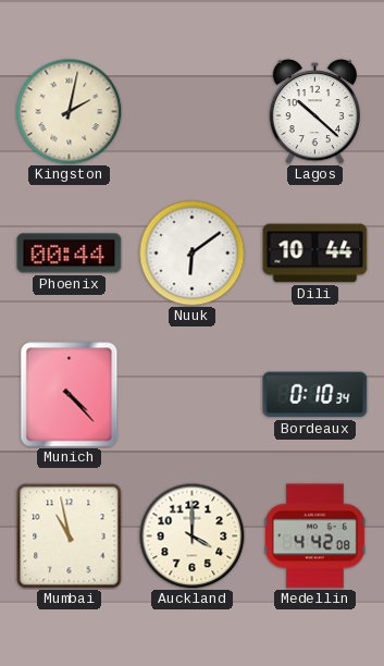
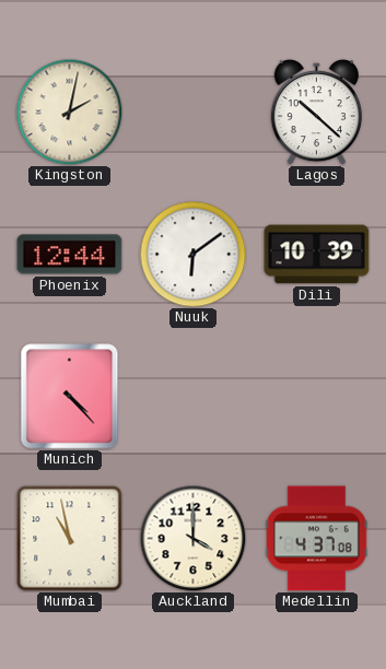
Phoenix: 00:44 -> 12:44
Dili: 10:44 -> 10:39
Bordeaux: 0:10 -> none
Medellin: 4:42 -> 4:37
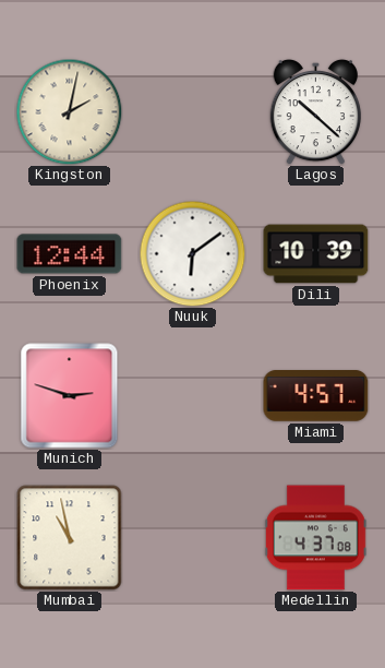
Munich: 4:23 -> 2:48
Miami: none -> 4:57
Auckland: 4:00 -> none
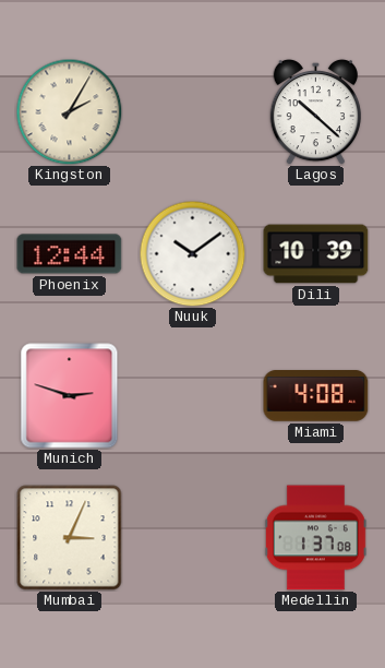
Kingston: 2:02 -> 2:05
Nuuk: 6:09 -> 10:09
Miami: 4:57 -> 4:08
Mumbai: 10:58 -> 3:04
Medellin: 4:37 -> 1:37
